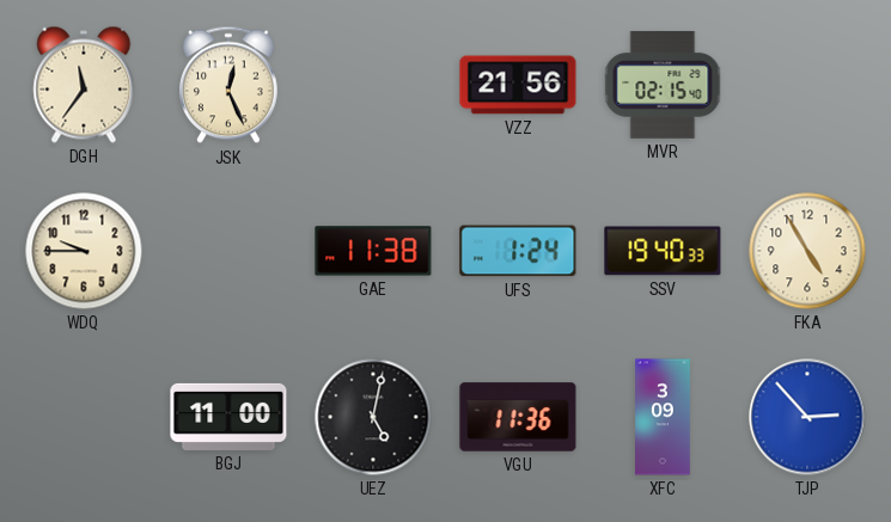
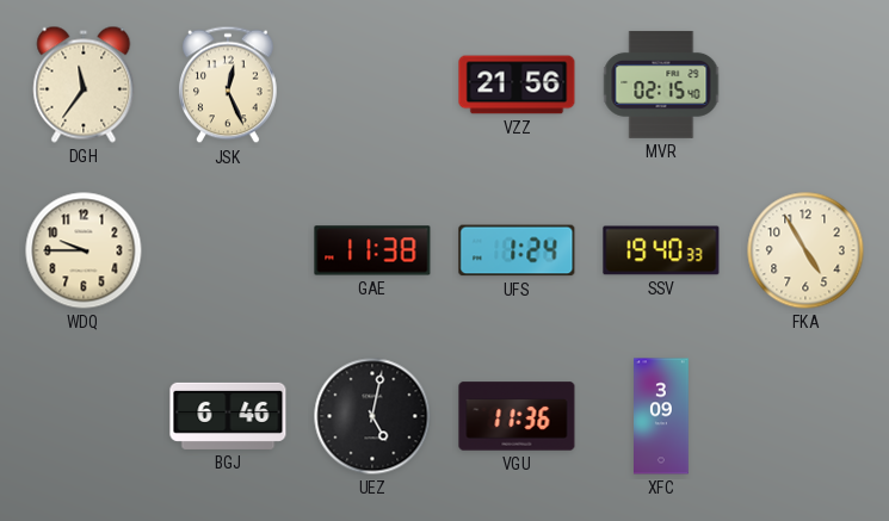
BGJ: 11:00 -> 6:46
TJP: 2:53 -> none
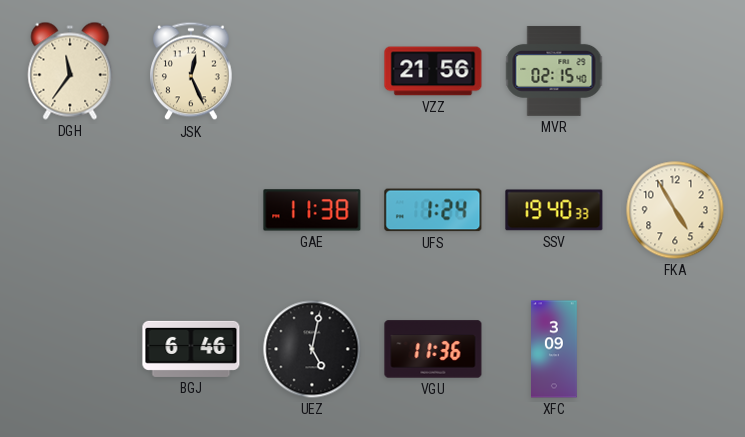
WDQ: 9:45 -> none
